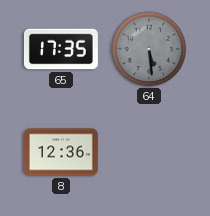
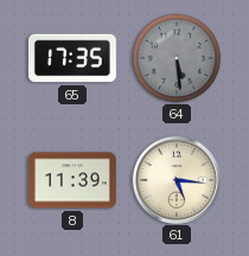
8: 12:36 -> 11:39
61: none -> 5:16
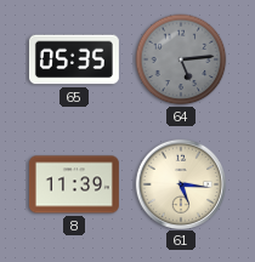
65: 17:35 -> 05:35
64: 5:29 -> 5:14
